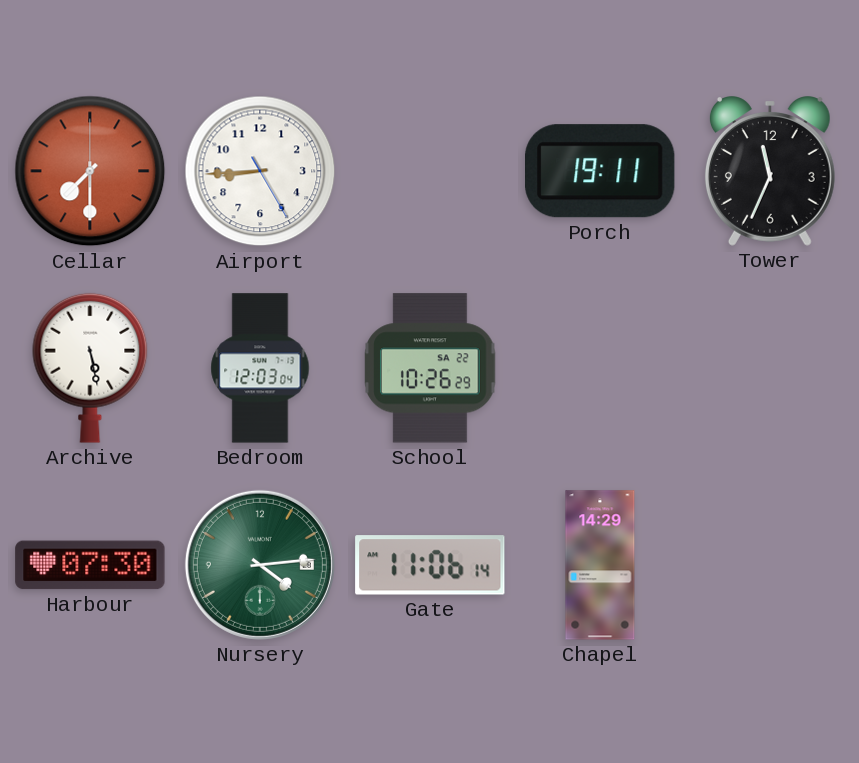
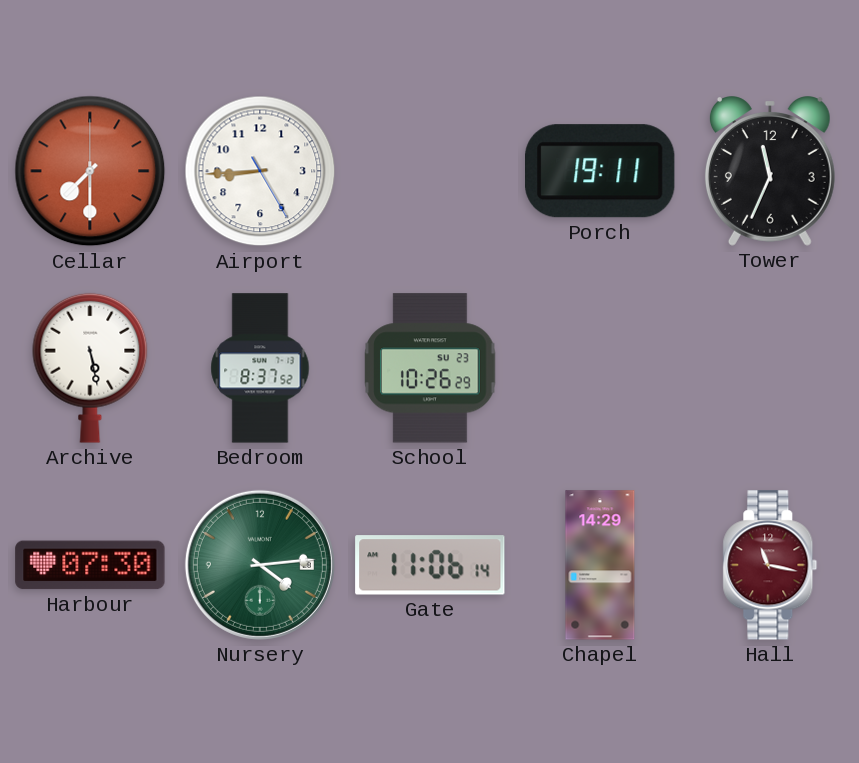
Bedroom: 12:03 -> 8:37
School date: SA 22 -> SU 23
Hall: none -> 11:17
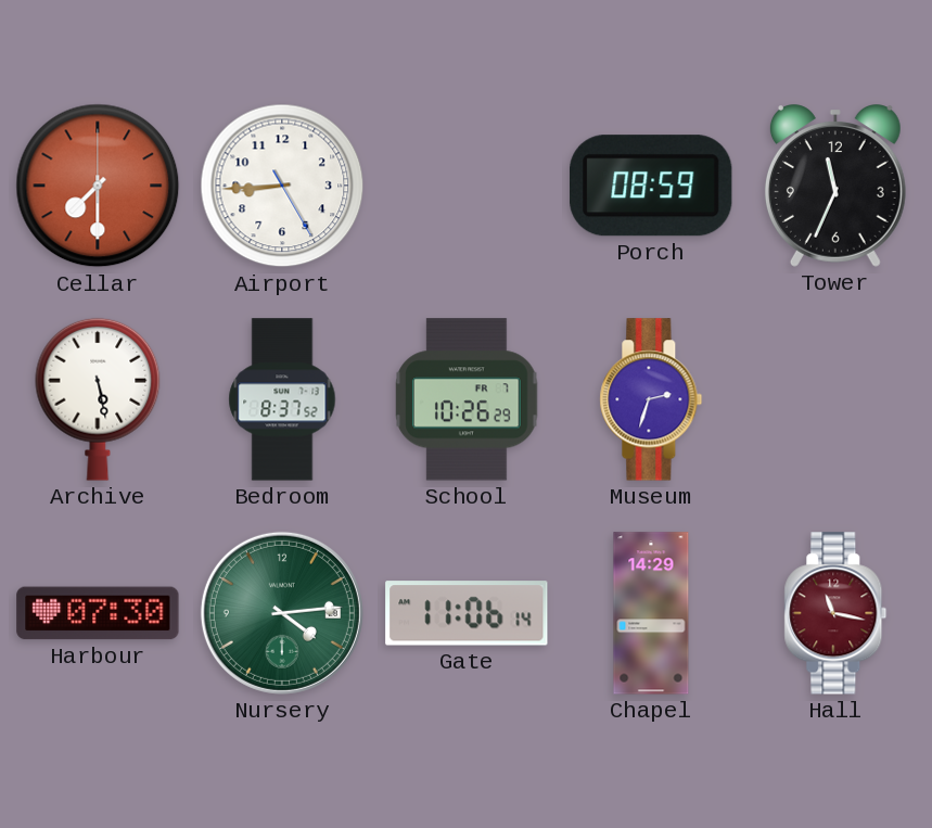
Porch: 19:11 -> 08:59
School date: SU 23 -> FR 7
Museum: none -> 2:33
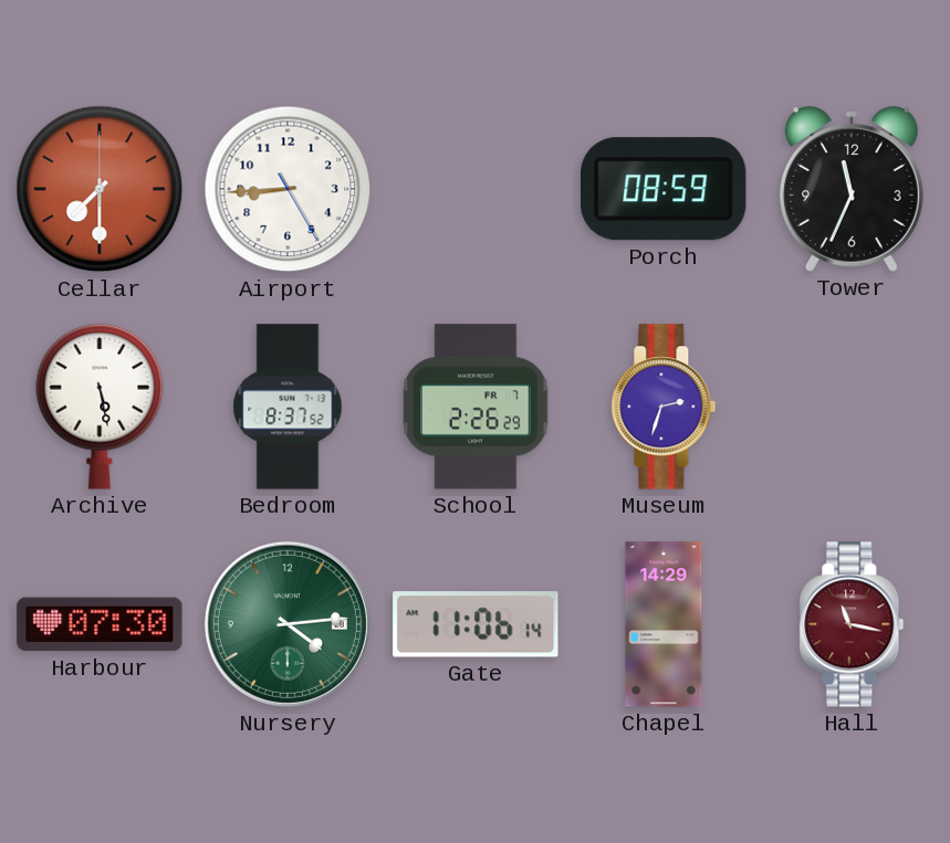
School: 10:26 -> 2:26
